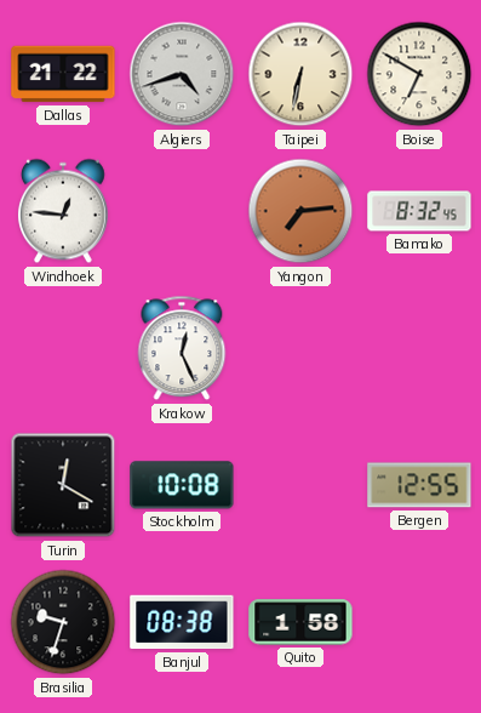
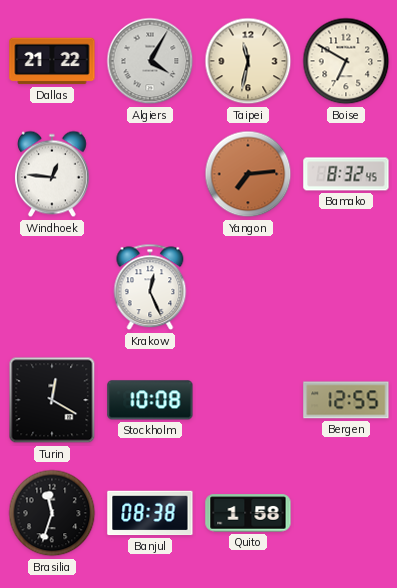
Algiers: 4:42 -> 4:05
Taipei: 6:32 -> 11:32
Brasilia: 9:33 -> 11:33
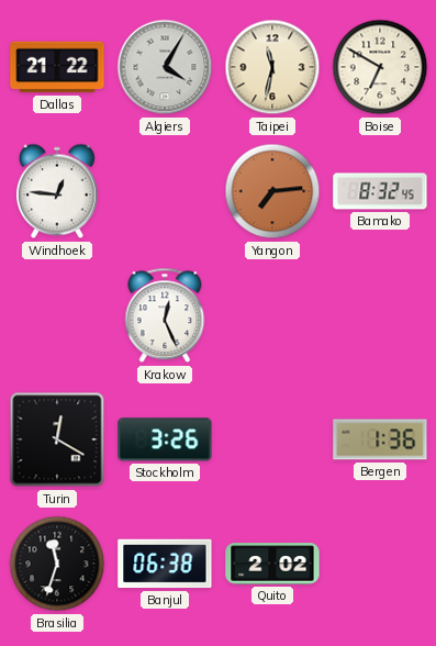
Stockholm: 10:08 -> 3:26
Bergen: 12:55 -> 1:36
Banjul: 08:38 -> 06:38
Quito: 1:58 -> 2:02
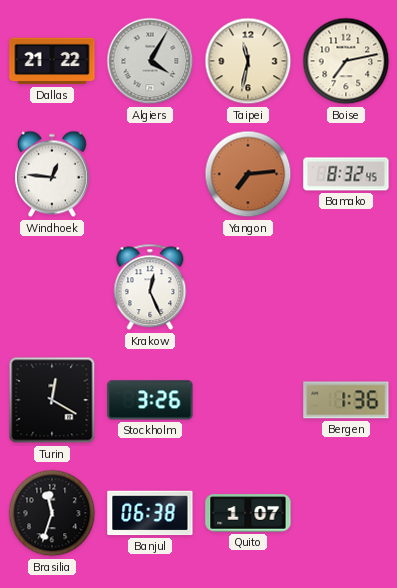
Boise: 6:50 -> 7:13
Quito: 2:02 -> 1:07
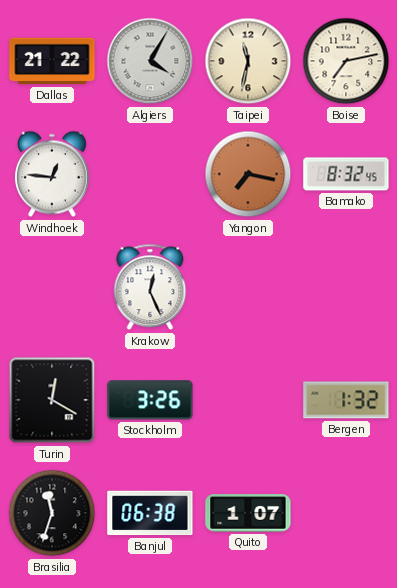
Yangon: 7:14 -> 7:17
Bergen: 1:36 -> 1:32
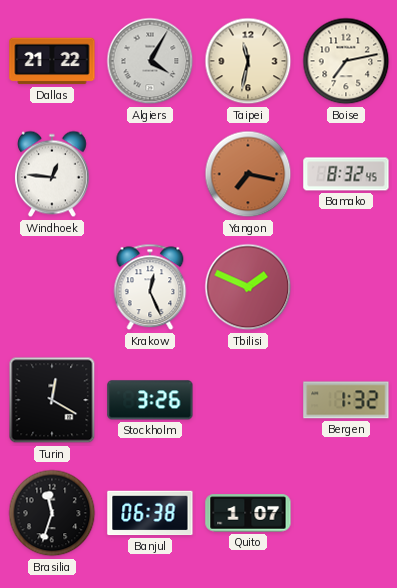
Tbilisi: none -> 1:49
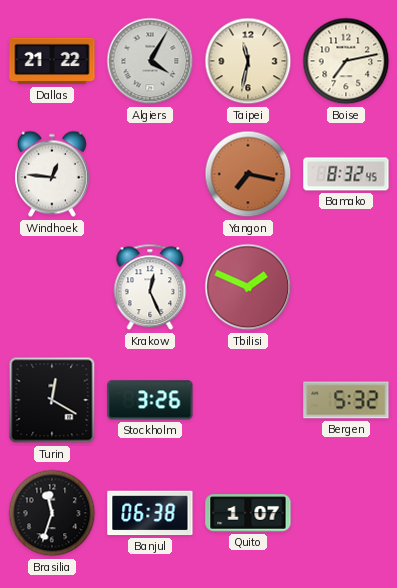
Bergen: 1:32 -> 5:32
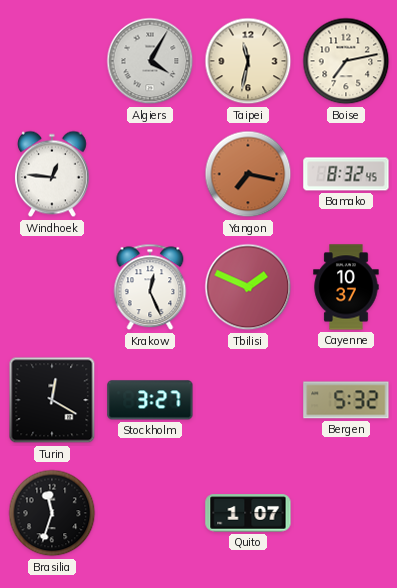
Dallas: 21:22 -> none
Cayenne: none -> 10:37
Stockholm: 3:26 -> 3:27
Banjul: 06:38 -> none
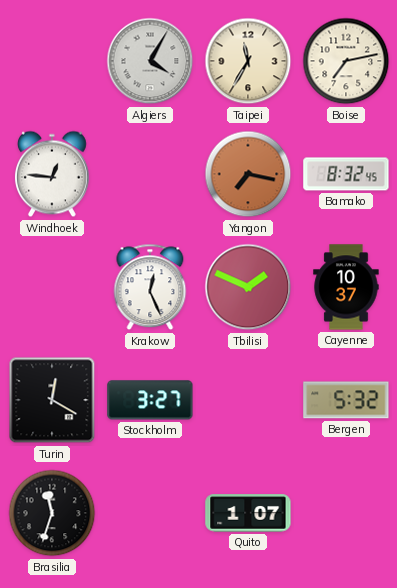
Taipei: 11:32 -> 11:35
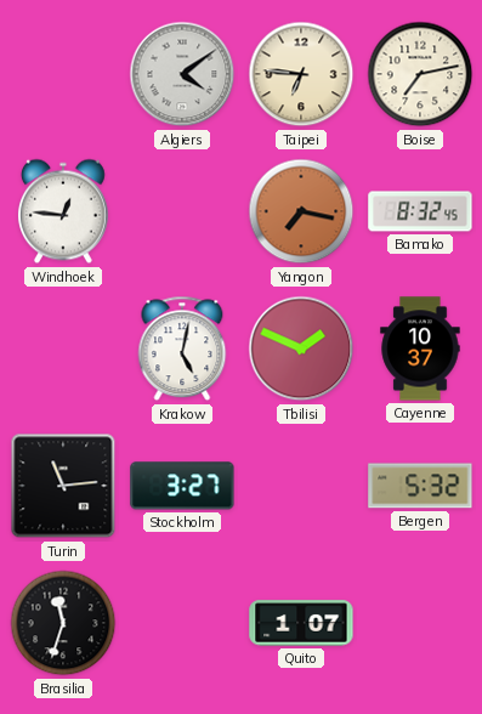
Algiers: 4:05 -> 4:09
Taipei: 11:35 -> 6:46
Krakow: 12:26 -> 5:02
Turin: 12:20 -> 11:14
